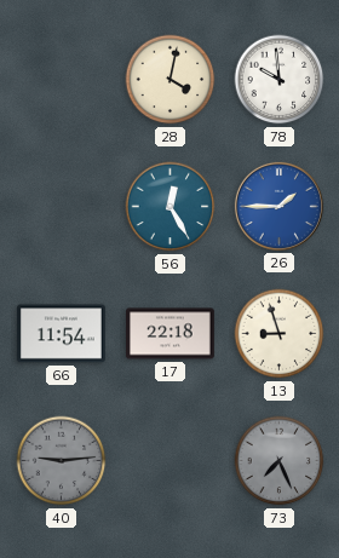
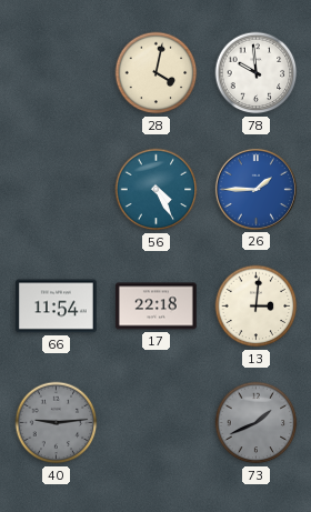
56: 12:25 -> 4:25
13: 8:57 -> 3:01
73: 7:26 -> 1:41
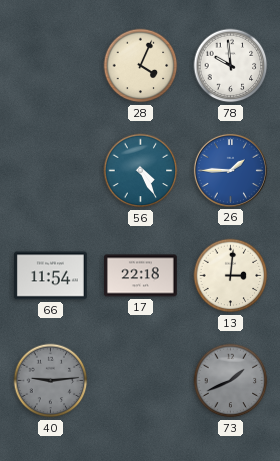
28: 4:02 -> 4:04
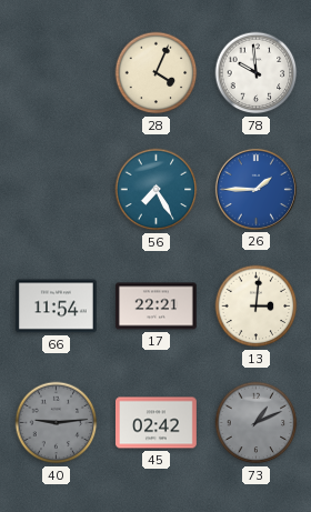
56: 4:25 -> 7:25
17: 22:18 -> 22:21
45: none -> 02:42
73: 1:41 -> 1:11
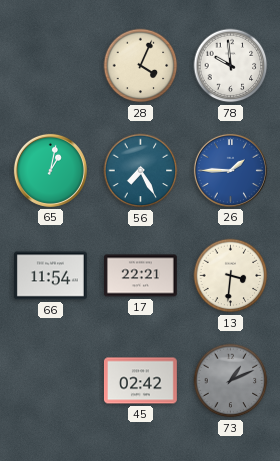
65: none -> 1:02
13: 3:01 -> 3:31
40: 9:14 -> none
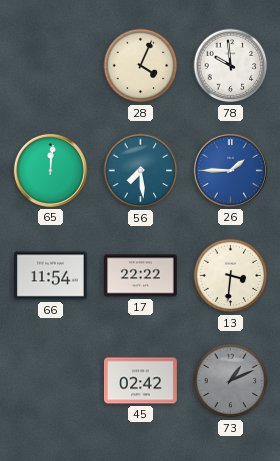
65: 1:02 -> 12:01
56: 7:25 -> 7:29
17: 22:21 -> 22:22
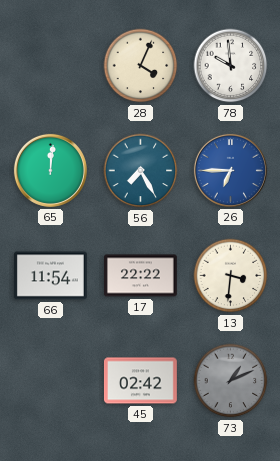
56: 7:29 -> 7:25
26: 1:45 -> 6:45
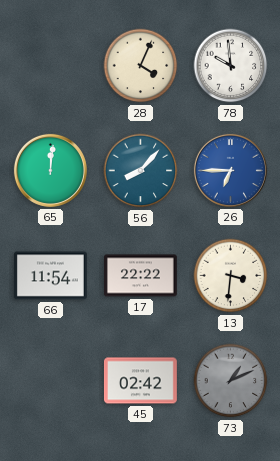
56: 7:25 -> 8:07
